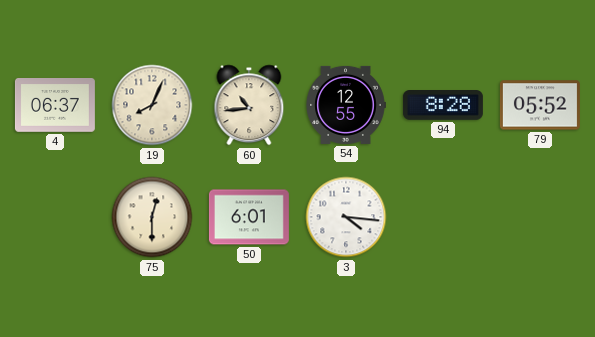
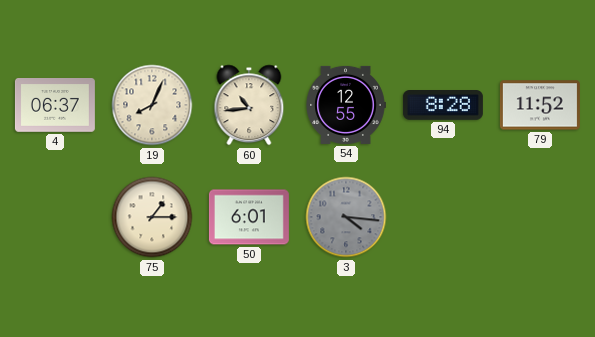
79: 05:52 -> 11:52
75: 12:30 -> 1:15
3 dial: white -> grey
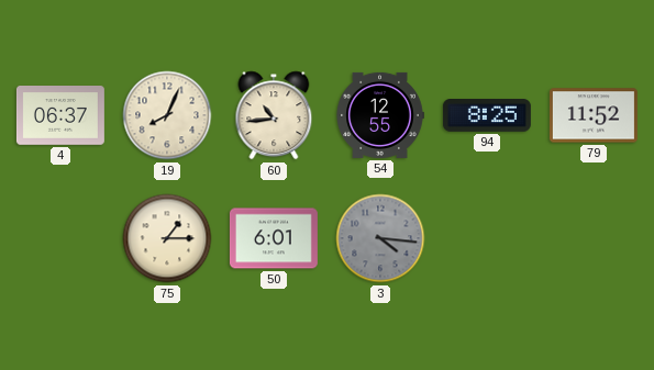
94: 8:28 -> 8:25
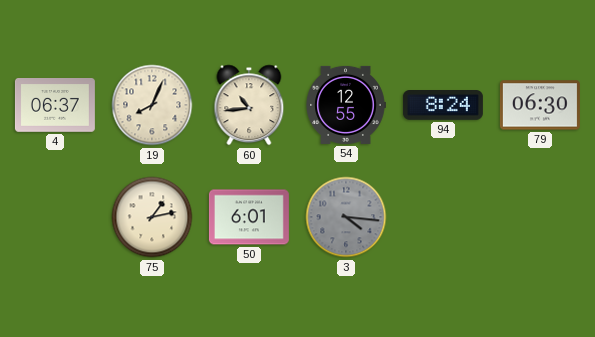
94: 8:25 -> 8:24
79: 11:52 -> 06:30
75: 1:15 -> 1:13
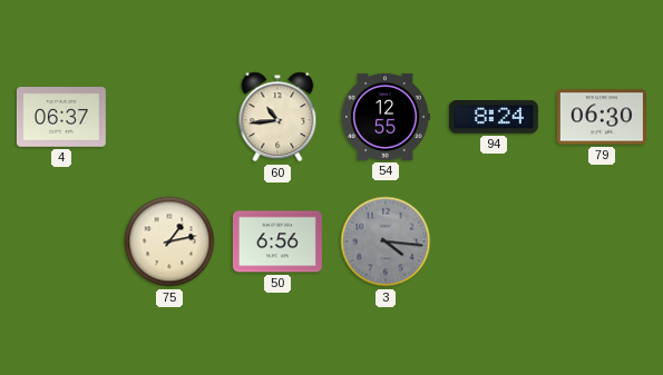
19: 8:04 -> none
50: 6:01 -> 6:56
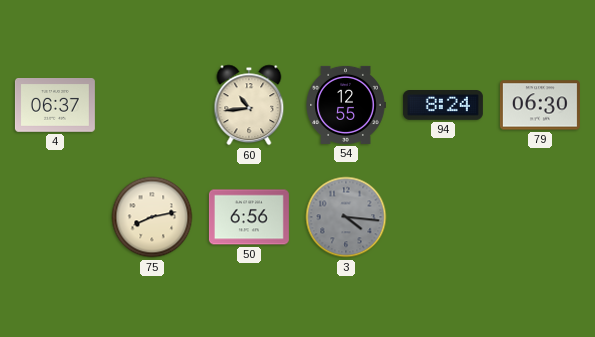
75: 1:13 -> 8:13
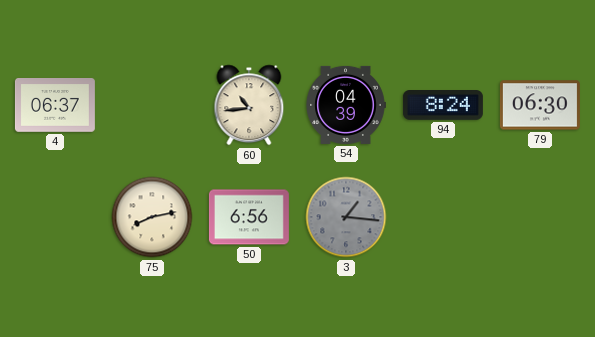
54: 12:55 -> 04:39
3: 4:16 -> 1:16
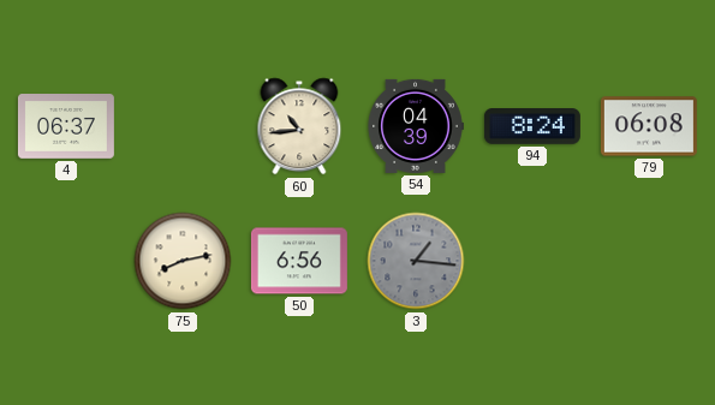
79: 06:30 -> 06:08
